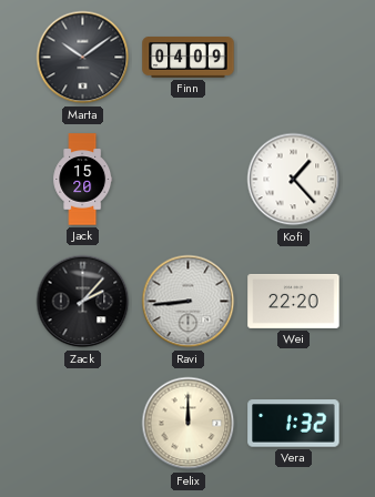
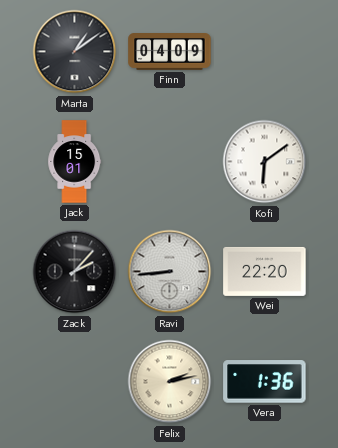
Marta: 10:09 -> 1:09
Jack: 15:20 -> 15:01
Kofi: 1:23 -> 6:09
Felix: 12:00 -> 2:13
Vera: 1:32 -> 1:36
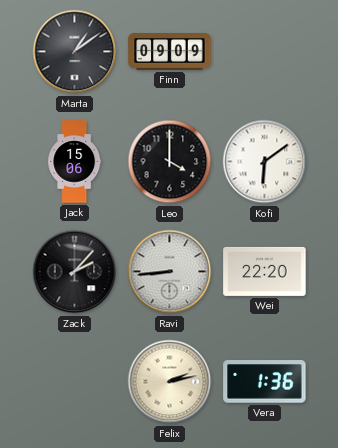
Finn: 04:09 -> 09:09
Jack: 15:01 -> 15:06
Leo: none -> 4:00
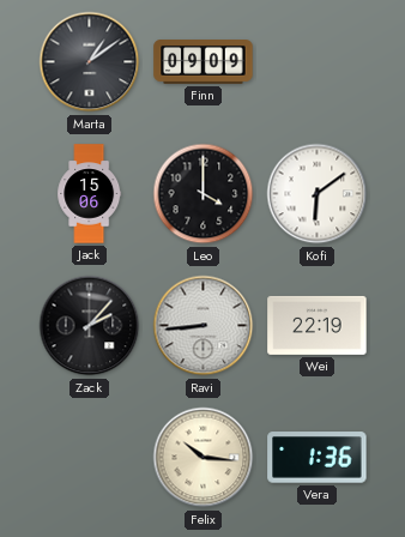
Wei: 22:20 -> 22:19
Felix: 2:13 -> 10:16
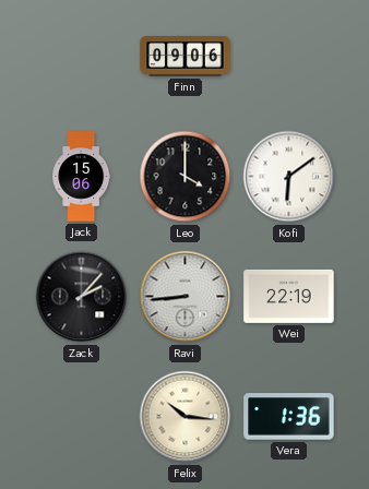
Marta: 1:09 -> none
Finn: 09:09 -> 09:06
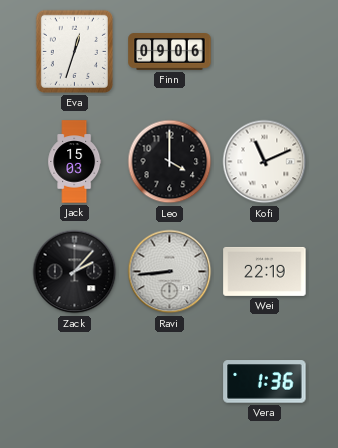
Eva: none -> 12:33
Jack: 15:06 -> 15:03
Kofi: 6:09 -> 11:11
Felix: 10:16 -> none
